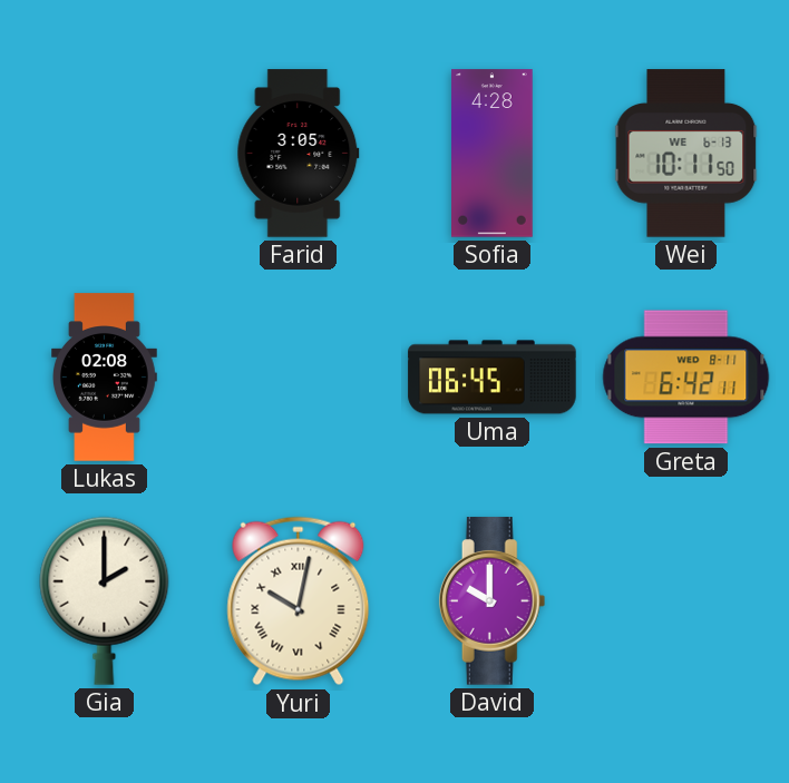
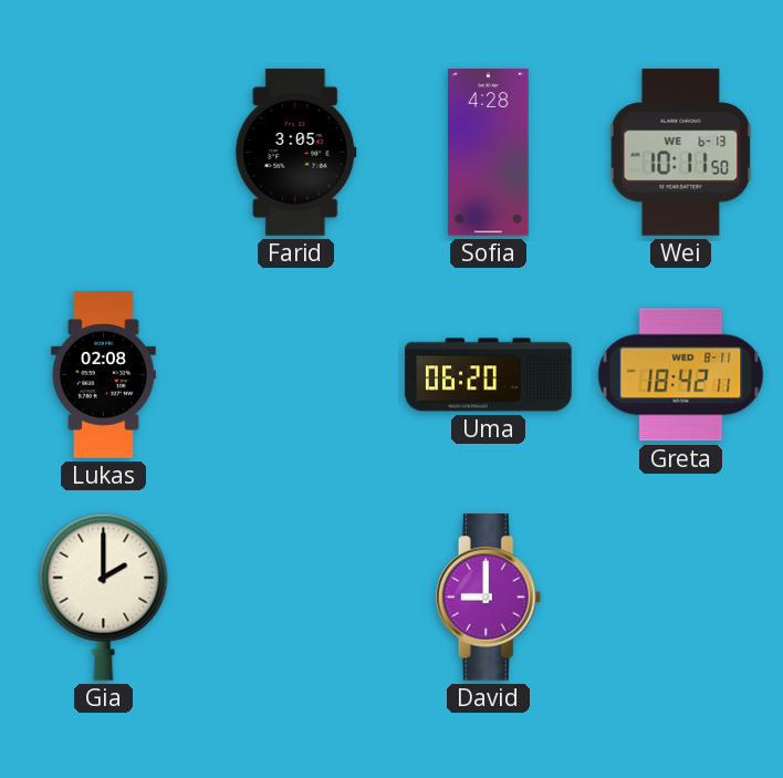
Uma: 06:45 -> 06:20
Greta: 6:42 -> 18:42
Yuri: 10:02 -> none
David: 10:00 -> 9:00
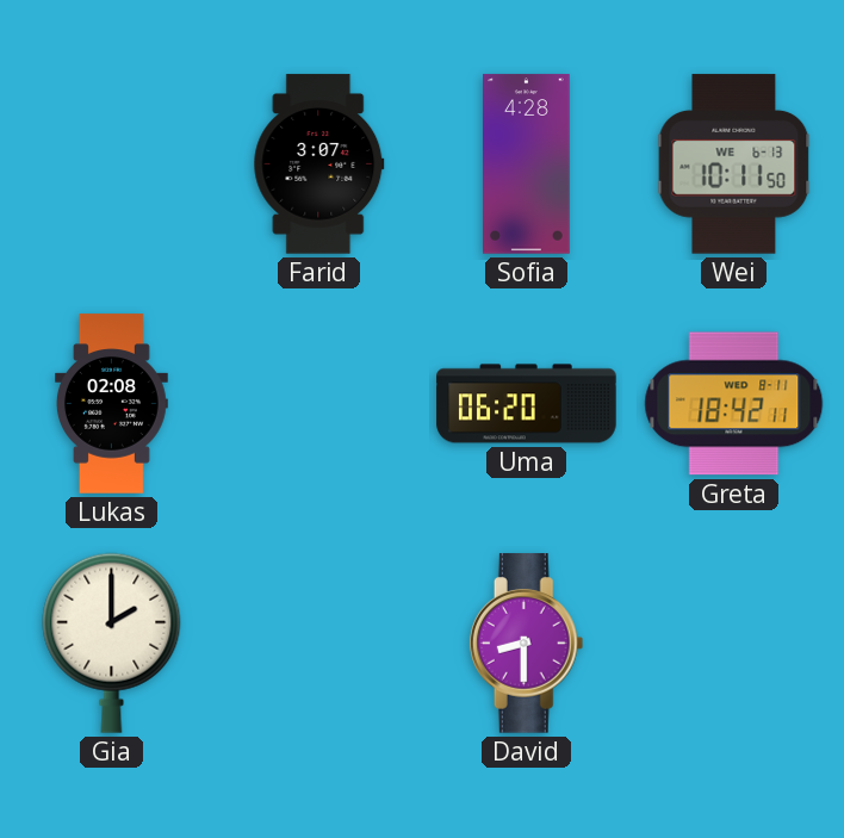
Farid: 3:05 -> 3:07
David: 9:00 -> 8:30
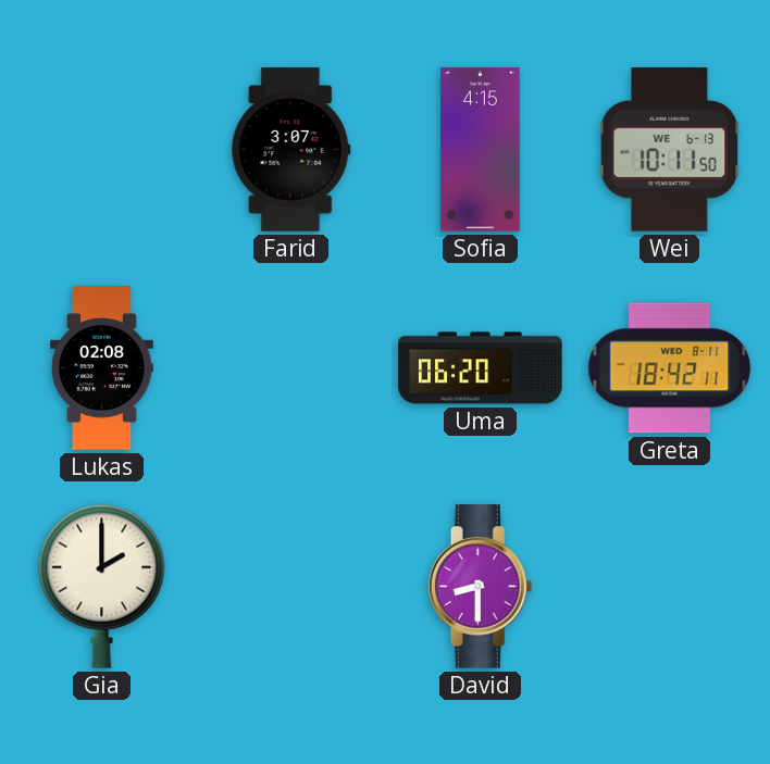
Sofia: 4:28 -> 4:15
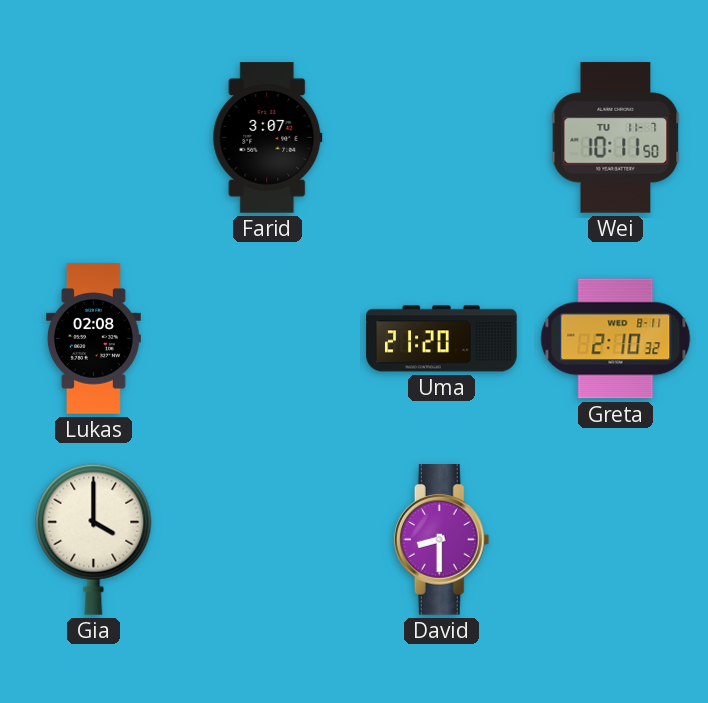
Sofia: 4:15 -> none
Wei date: WE 6-13 -> TU 11-7
Uma: 06:20 -> 21:20
Greta: 18:42 -> 2:10
Gia: 2:00 -> 4:00
